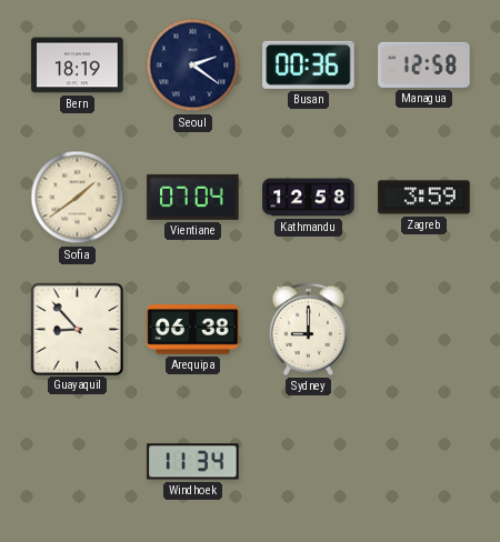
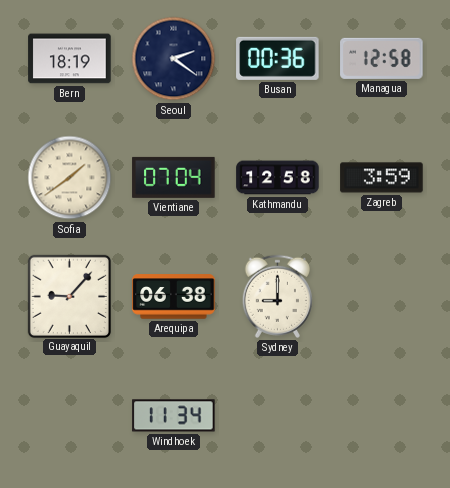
Guayaquil: 8:53 -> 9:07
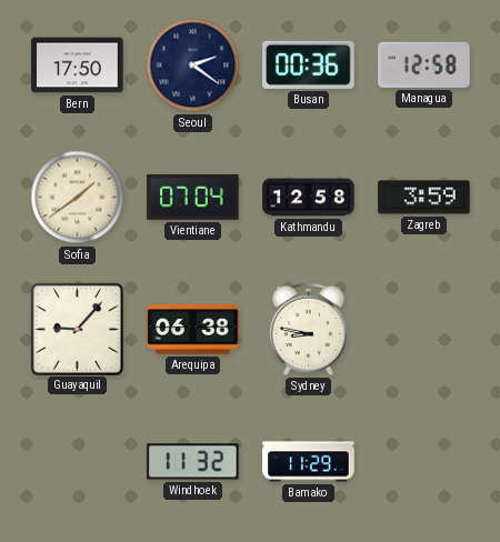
Bern: 18:19 -> 17:50
Sydney: 9:00 -> 8:47
Windhoek: 11:34 -> 11:32
Bamako: none -> 11:29
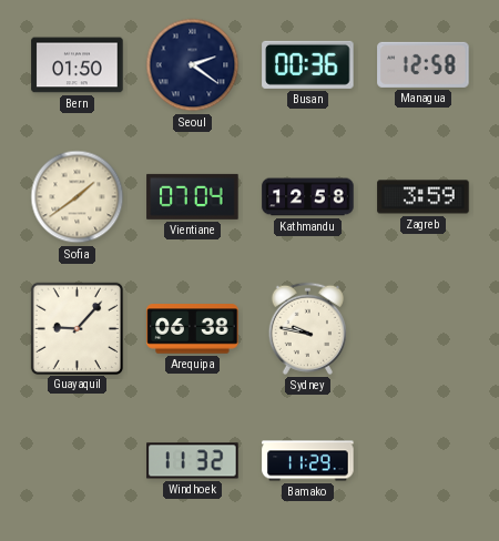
Bern: 17:50 -> 01:50
Sydney: 8:47 -> 9:47
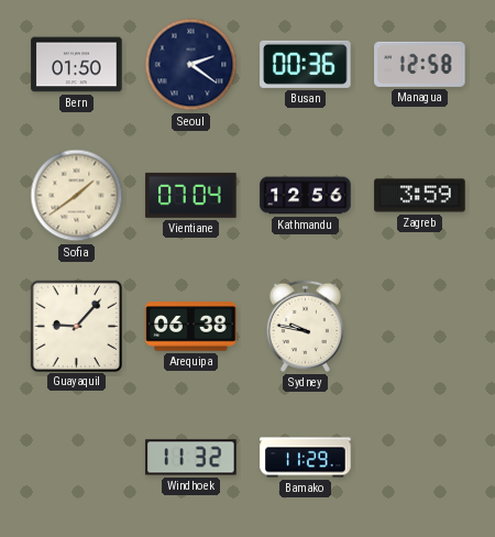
Kathmandu: 12:58 -> 12:56
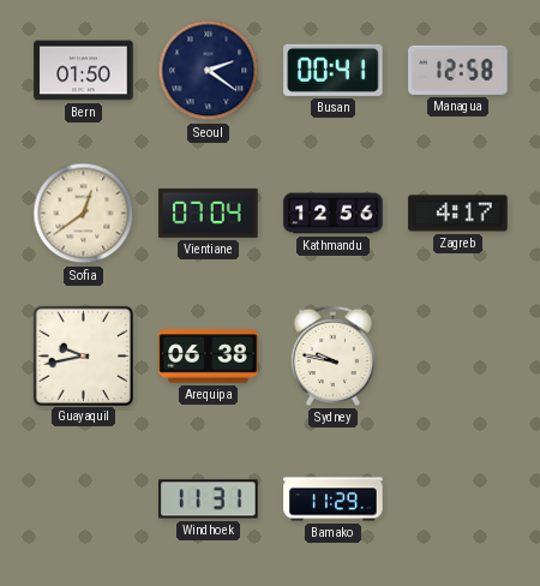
Busan: 00:36 -> 00:41
Sofia: 1:39 -> 12:39
Zagreb: 3:59 -> 4:17
Guayaquil: 9:07 -> 9:43
Windhoek: 11:32 -> 11:31
